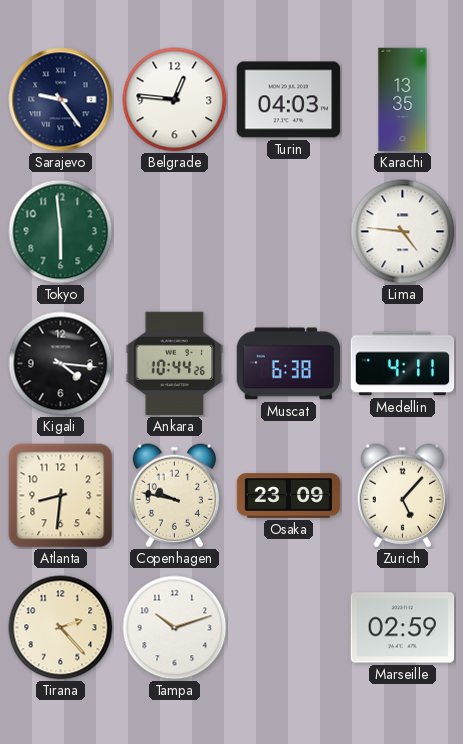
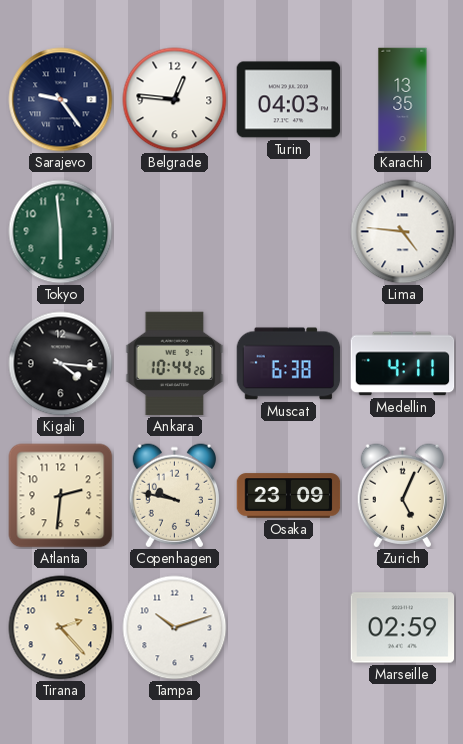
Atlanta: 8:31 -> 2:31
Zurich: 5:07 -> 5:04
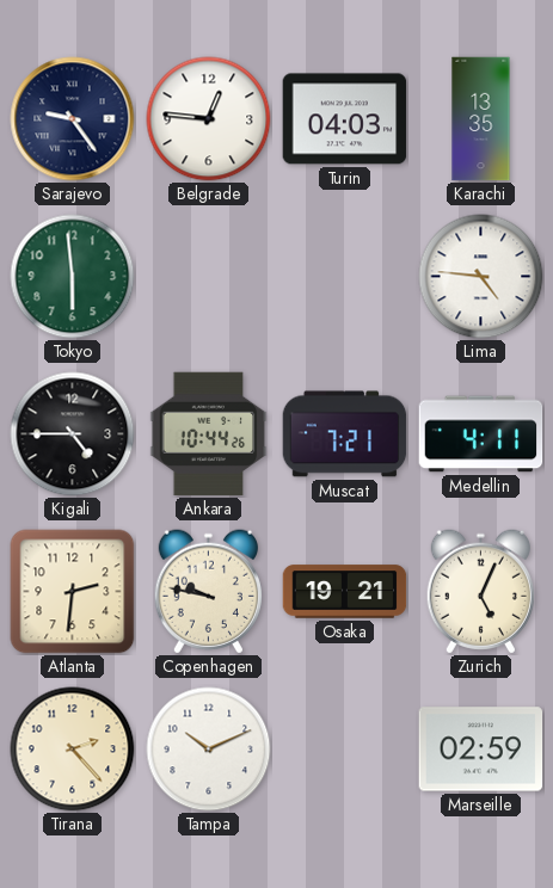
Kigali: 4:16 -> 4:45
Muscat: 6:38 -> 7:21
Osaka: 23:09 -> 19:21
Tampa: 10:12 -> 10:11
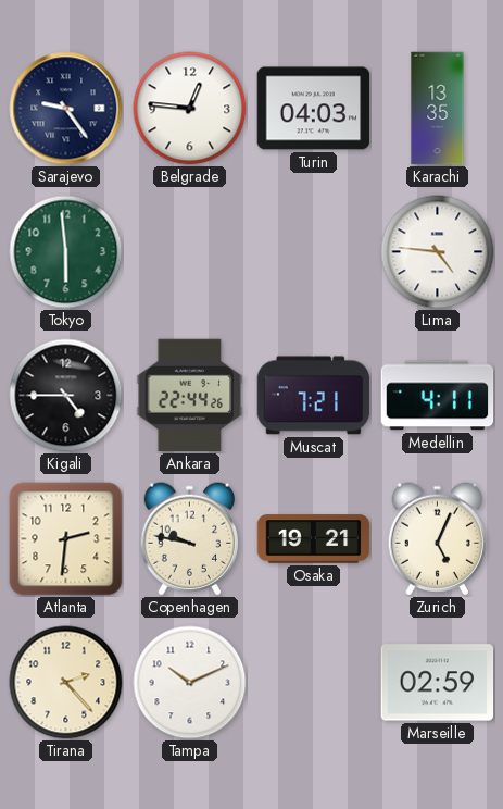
Ankara: 10:44 -> 22:44
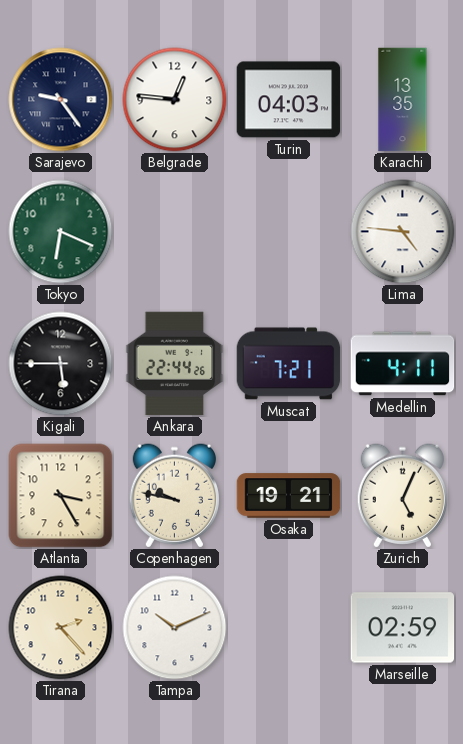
Tokyo: 5:59 -> 6:19
Kigali: 4:45 -> 5:45
Atlanta: 2:31 -> 3:25
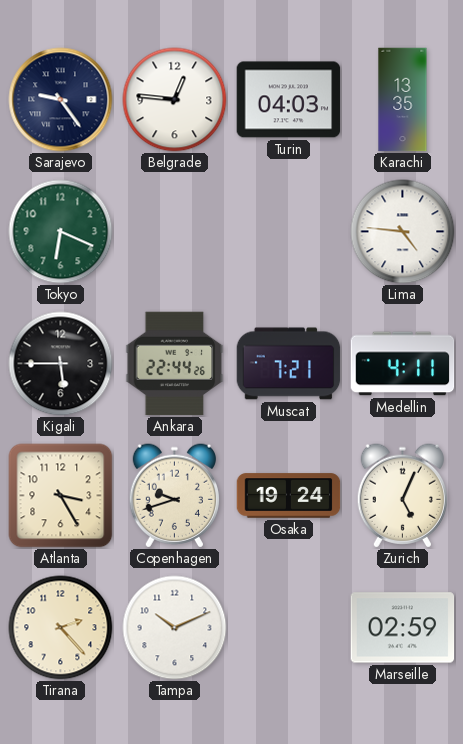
Copenhagen: 9:47 -> 9:42
Osaka: 19:21 -> 19:24
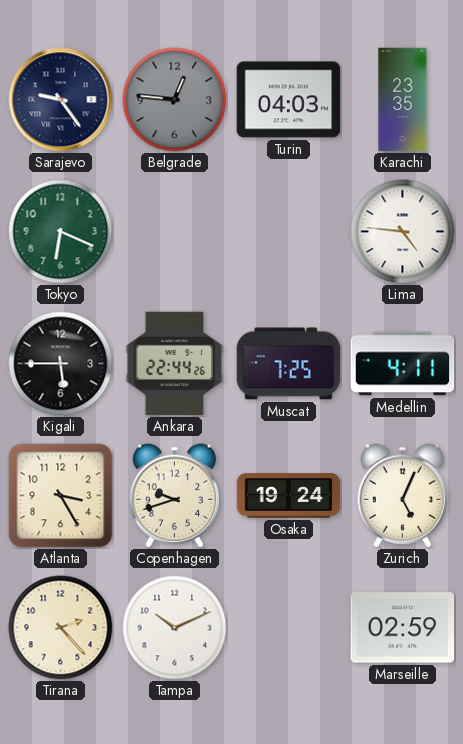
Belgrade dial: white -> grey
Karachi: 13:35 -> 23:35
Muscat: 7:21 -> 7:25
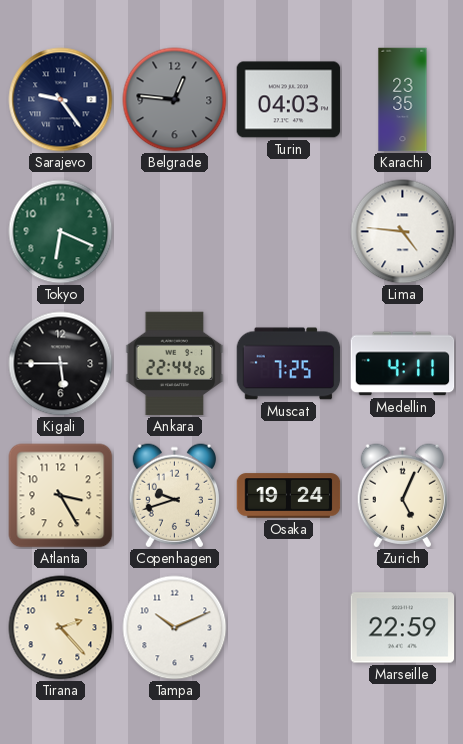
Marseille: 02:59 -> 22:59
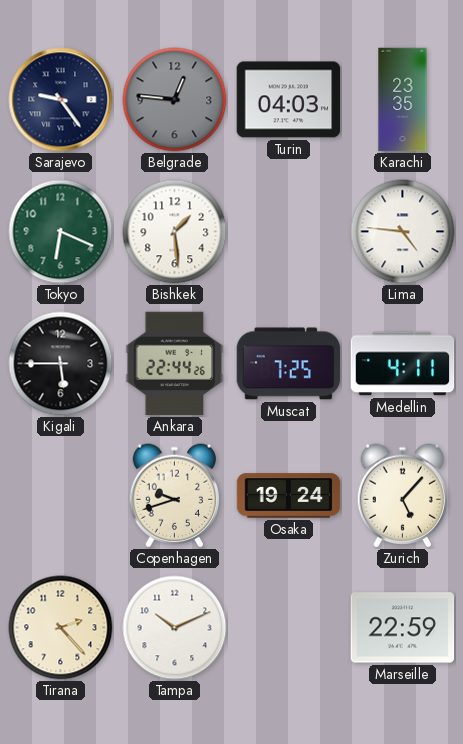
Bishkek: none -> 1:29
Atlanta: 3:25 -> none
Zurich: 5:04 -> 5:07
